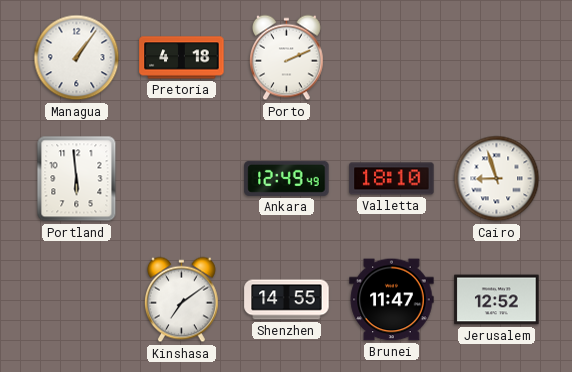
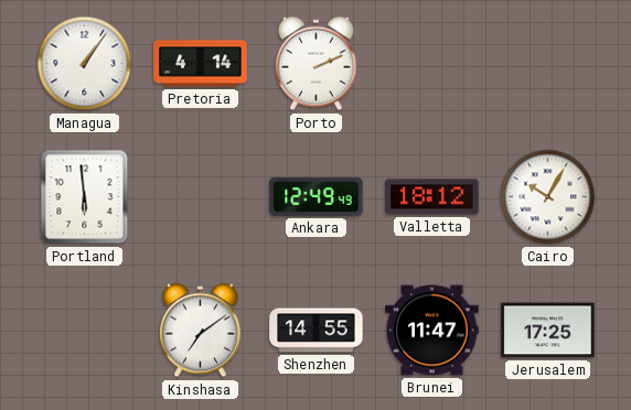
Pretoria: 4:18 -> 4:14
Valletta: 18:10 -> 18:12
Cairo: 8:57 -> 10:05
Jerusalem: 12:52 -> 17:25
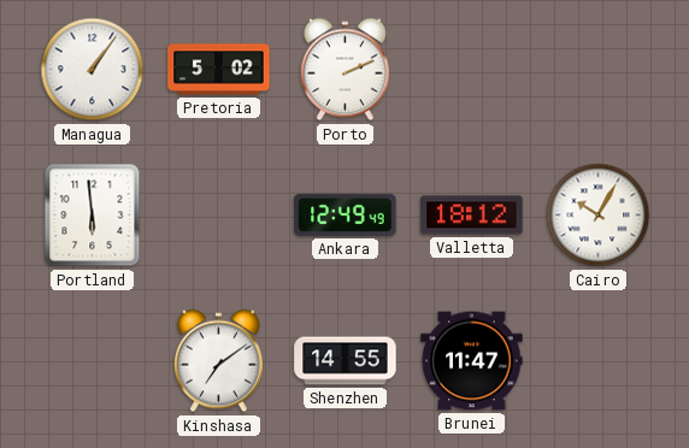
Pretoria: 4:14 -> 5:02
Jerusalem: 17:25 -> none
